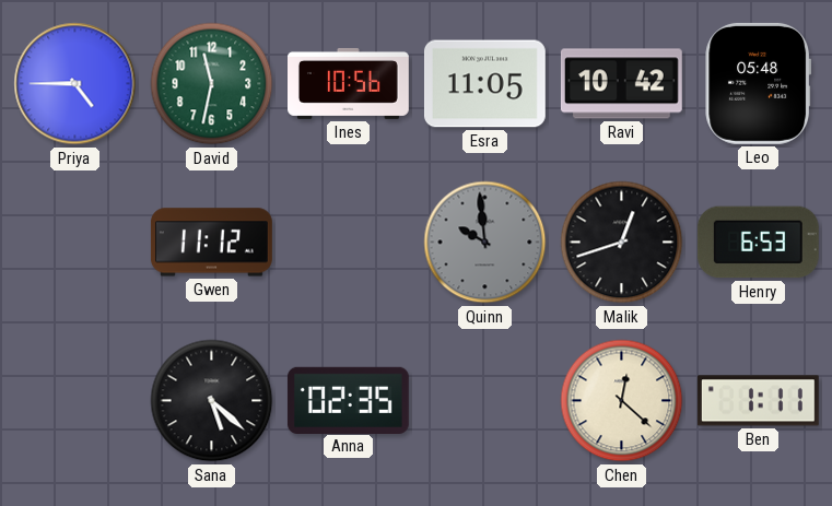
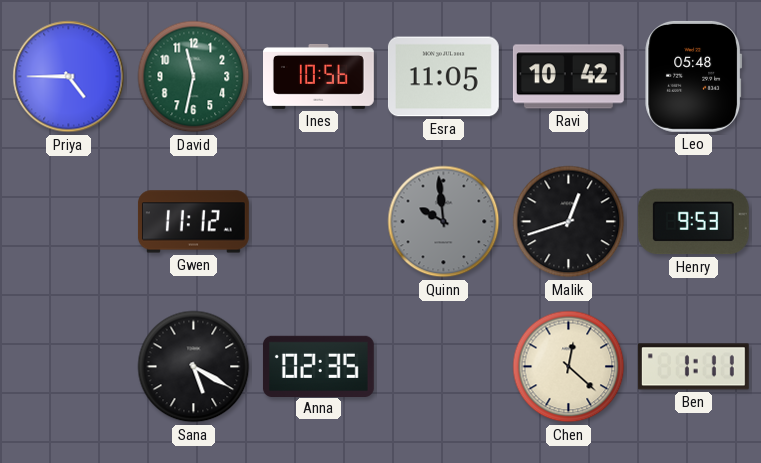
Henry: 6:53 -> 9:53
Sana: 5:22 -> 5:20
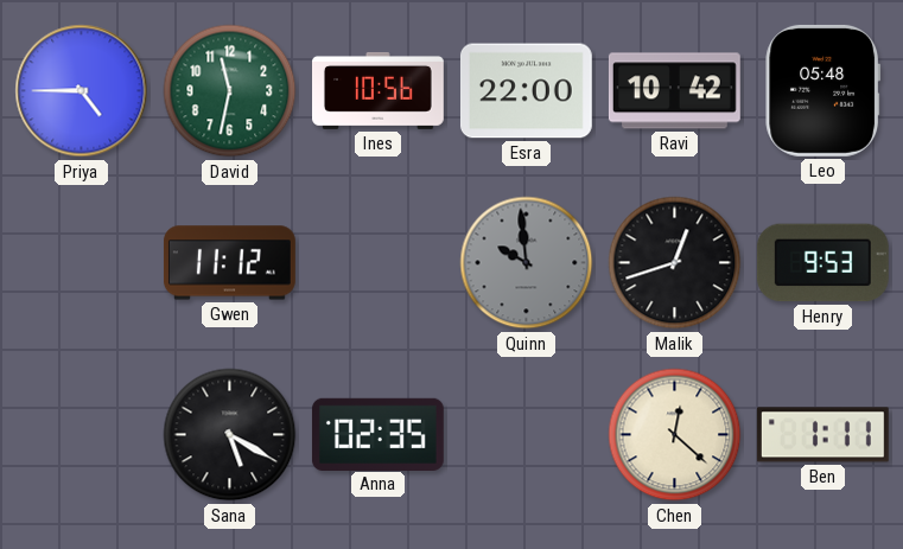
Esra: 11:05 -> 22:00
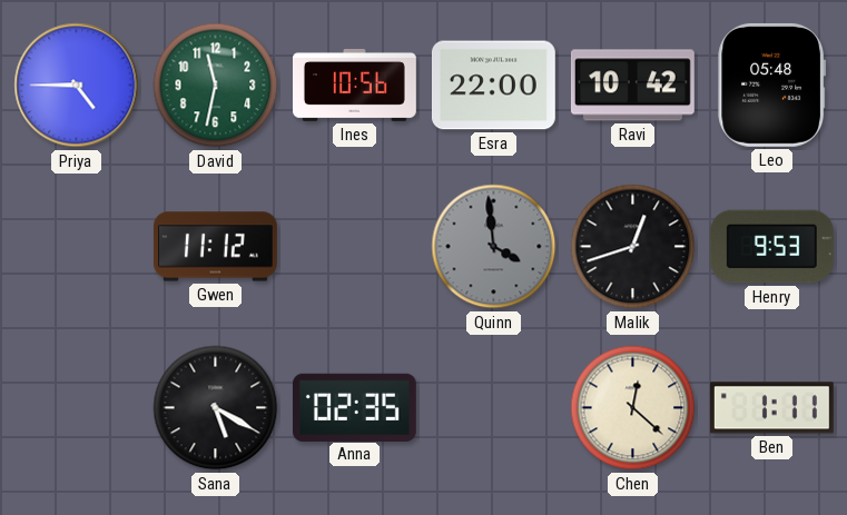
Quinn: 9:59 -> 3:59
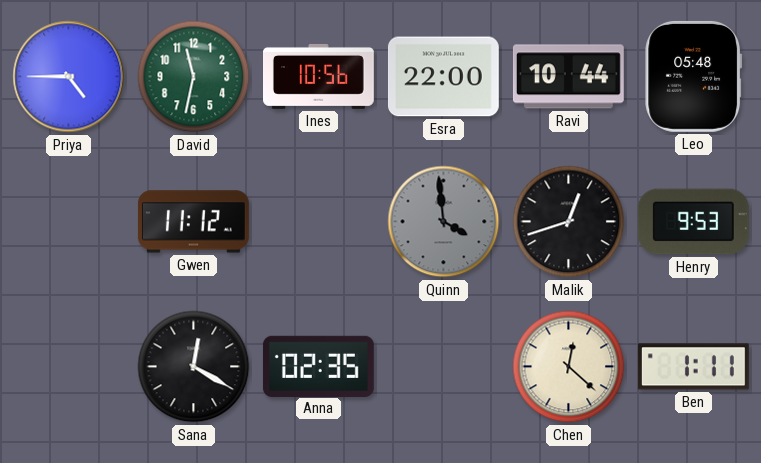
Ravi: 10:42 -> 10:44
Sana: 5:20 -> 12:20
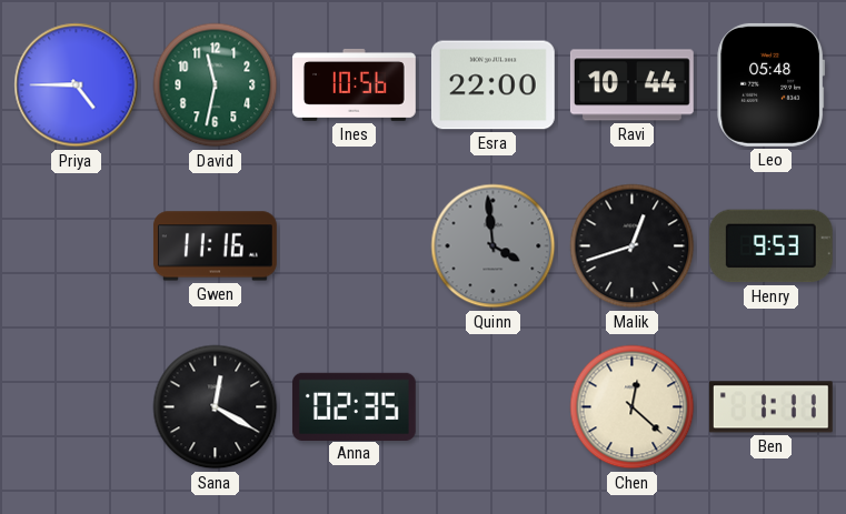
Gwen: 11:12 -> 11:16
